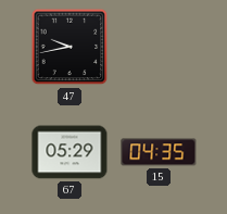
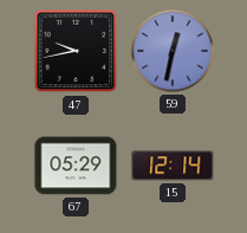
59: none -> 12:32
15: 04:35 -> 12:14
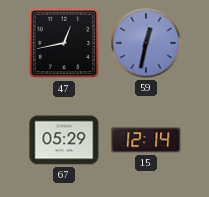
47: 9:43 -> 12:43
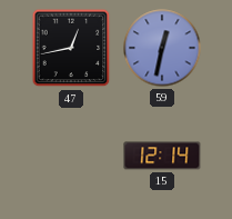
67: 05:29 -> none
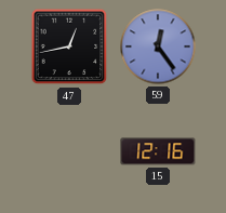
59: 12:32 -> 12:24
15: 12:14 -> 12:16
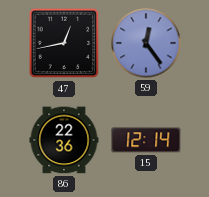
86: none -> 22:36
15: 12:16 -> 12:14
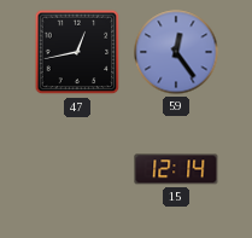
86: 22:36 -> none
